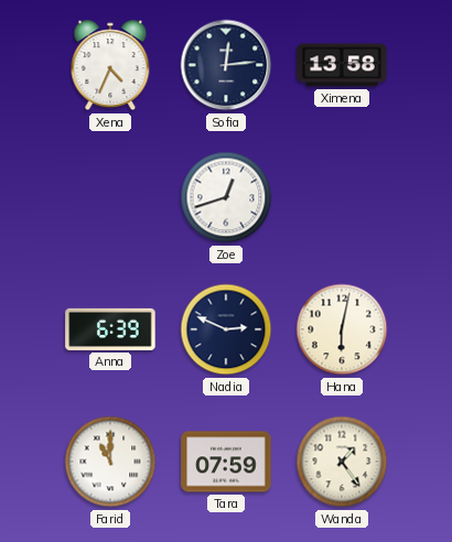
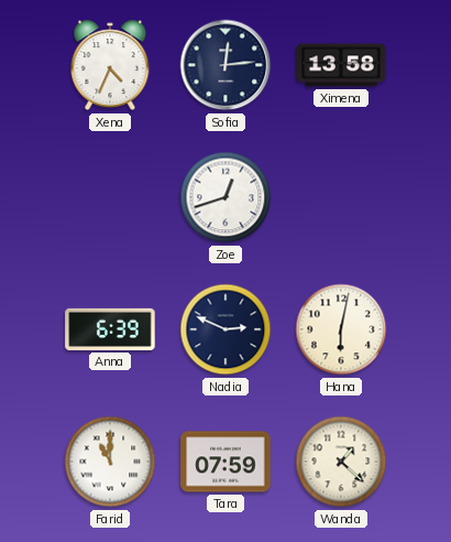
Wanda: 1:24 -> 1:22
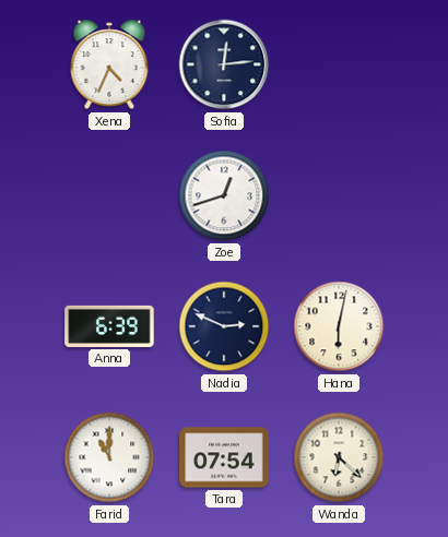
Ximena: 13:58 -> none
Tara: 07:59 -> 07:54
Wanda: 1:22 -> 6:22
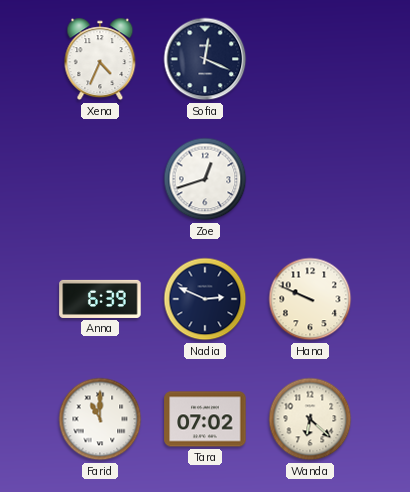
Sofia: 12:14 -> 12:19
Hana: 6:02 -> 9:49
Tara: 07:54 -> 07:02
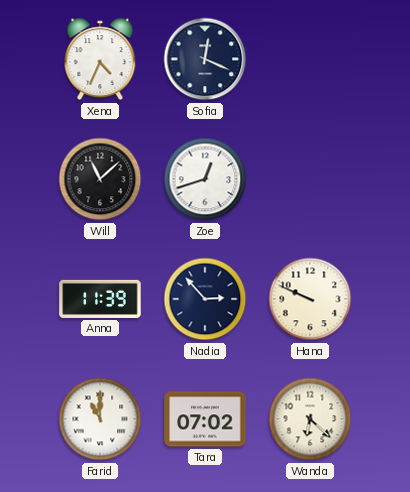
Will: none -> 11:08
Anna: 6:39 -> 11:39
Nadia: 2:49 -> 2:53
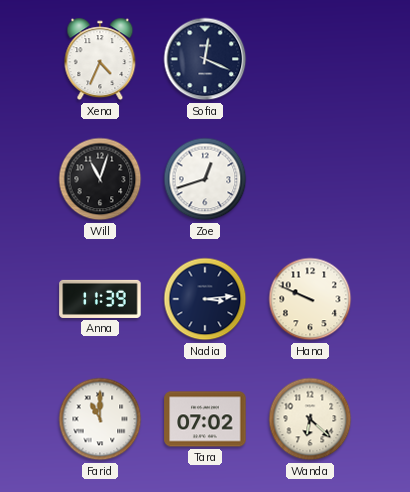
Will: 11:08 -> 11:03
Nadia: 2:53 -> 3:14
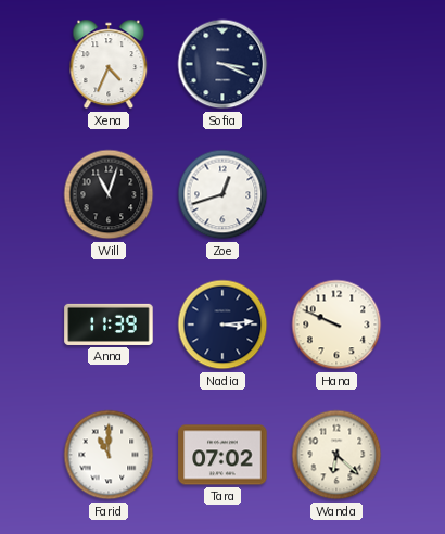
Sofia: 12:19 -> 3:19
